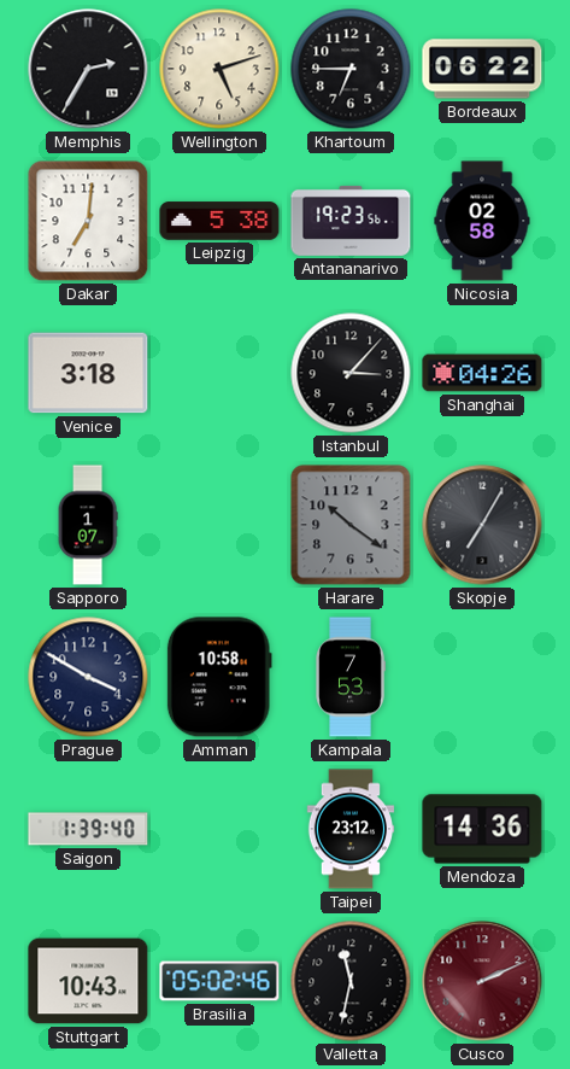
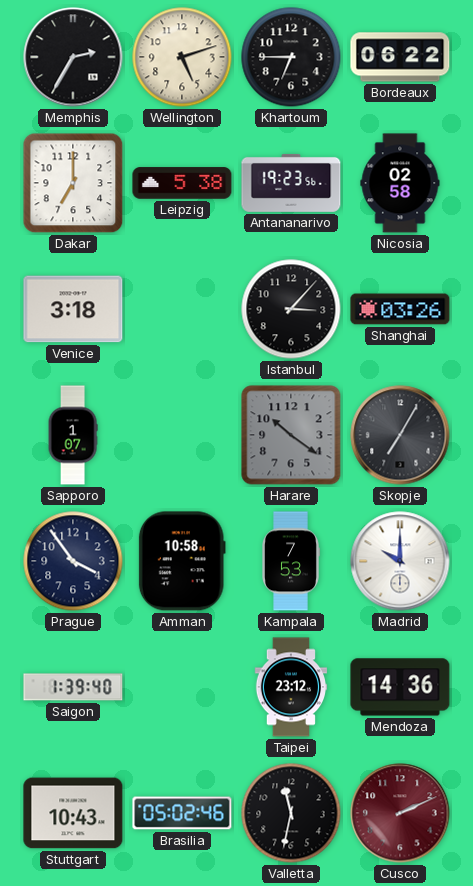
Dakar: 7:01 -> 7:00
Shanghai: 04:26 -> 03:26
Prague: 3:50 -> 3:54
Madrid: none -> 10:00
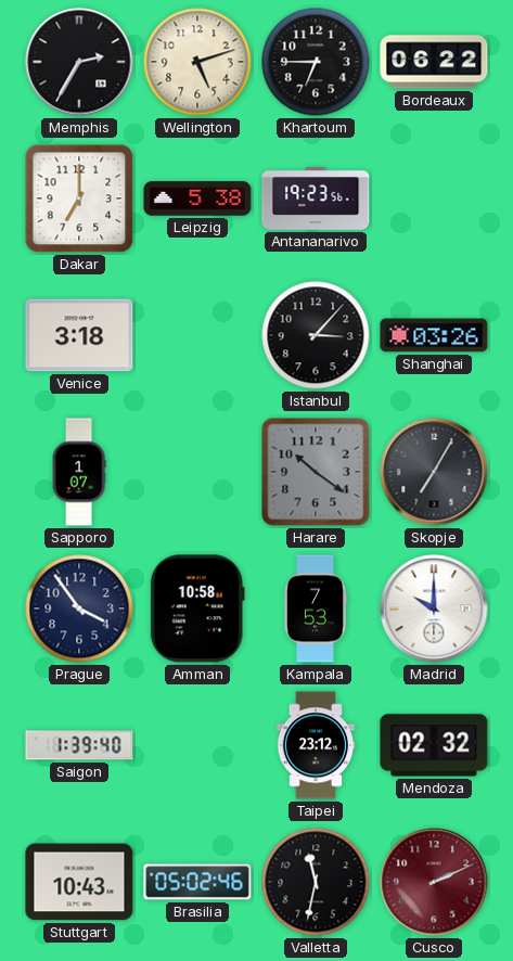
Nicosia: 02:58 -> none
Mendoza: 14:36 -> 02:32
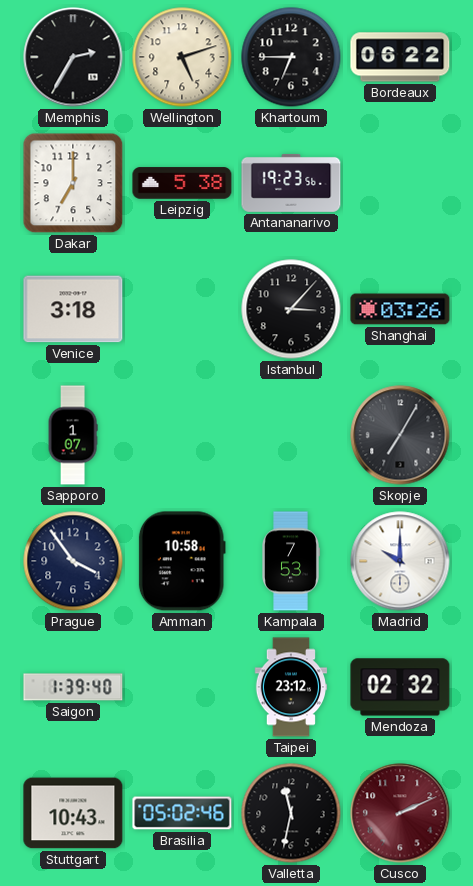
Harare: 10:21 -> none
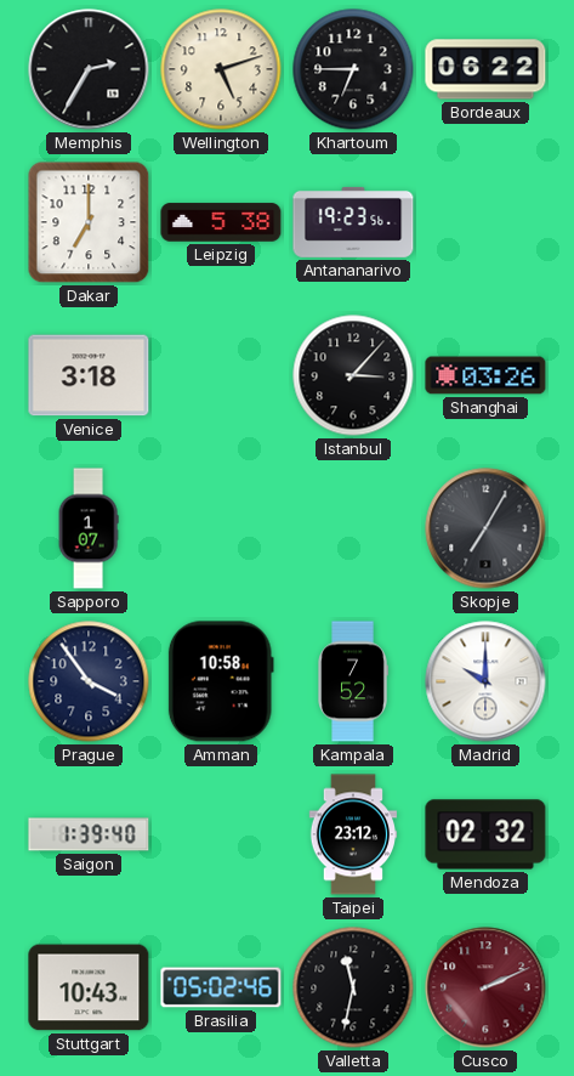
Kampala: 7:53 -> 7:52
